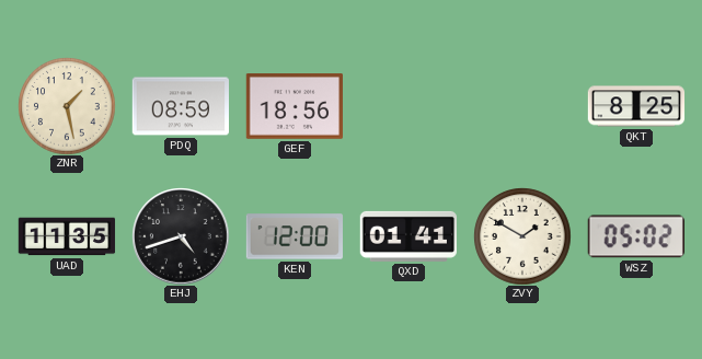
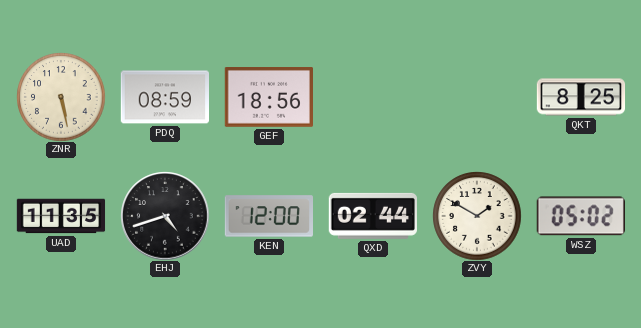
ZNR: 1:28 -> 5:28
QXD: 01:41 -> 02:44
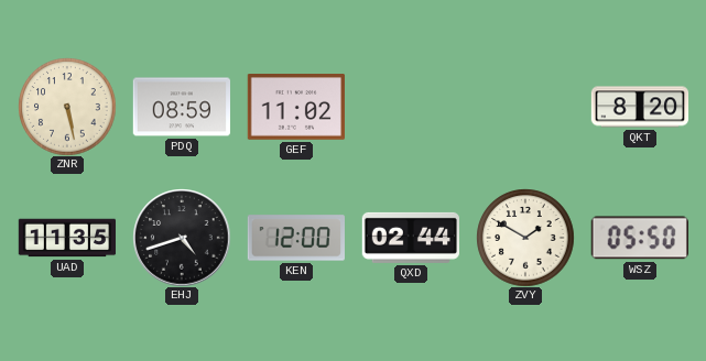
GEF: 18:56 -> 11:02
QKT: 8:25 -> 8:20
WSZ: 05:02 -> 05:50
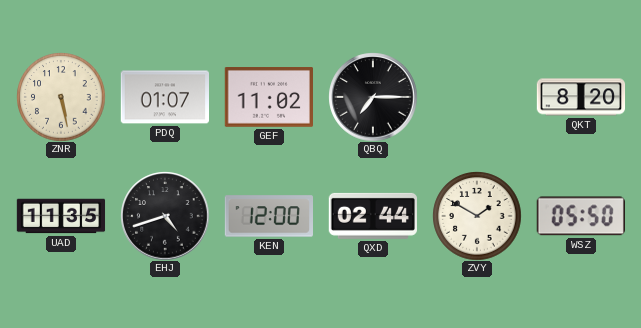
PDQ: 08:59 -> 01:07
QBQ: none -> 7:15
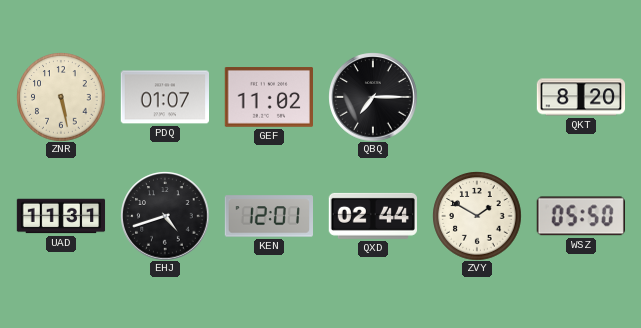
UAD: 11:35 -> 11:31
KEN: 12:00 -> 12:01
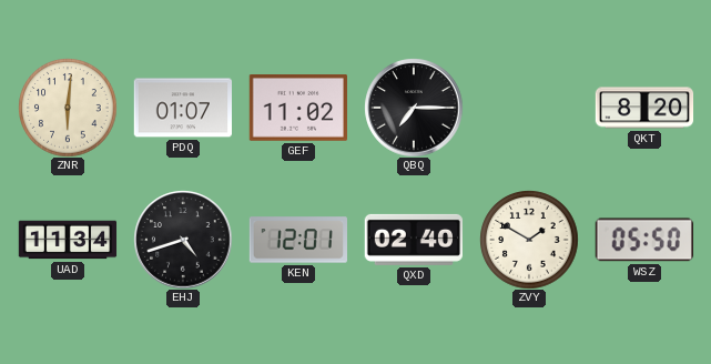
ZNR: 5:28 -> 6:01
UAD: 11:31 -> 11:34
QXD: 02:44 -> 02:40
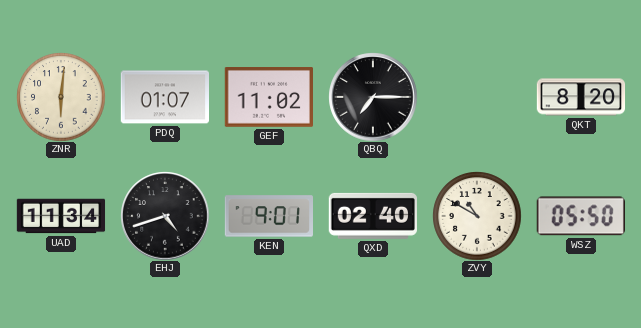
KEN: 12:01 -> 9:01
ZVY: 1:50 -> 10:50
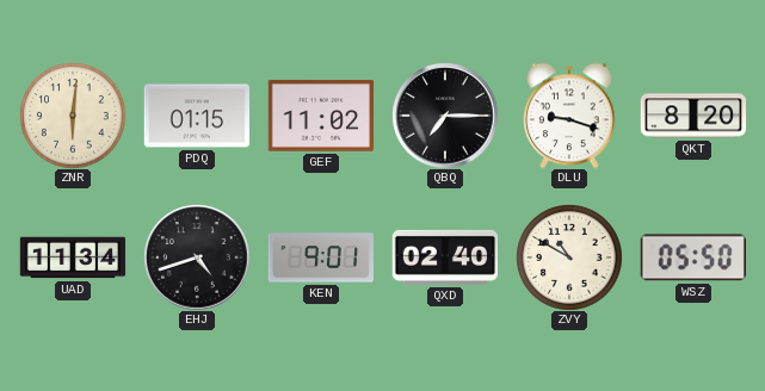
PDQ: 01:07 -> 01:15
DLU: none -> 9:18
